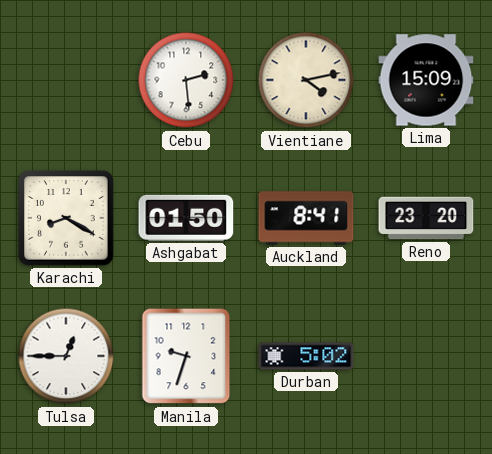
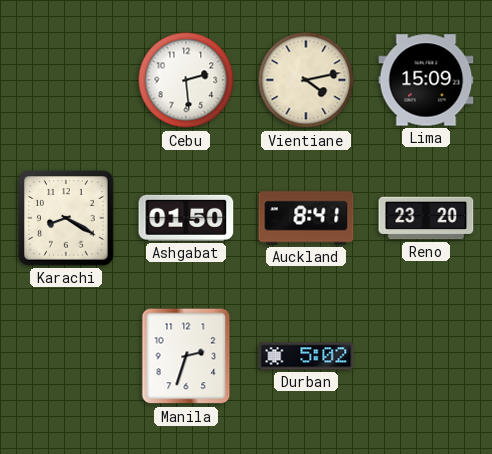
Tulsa: 12:45 -> none
Manila: 9:33 -> 2:33
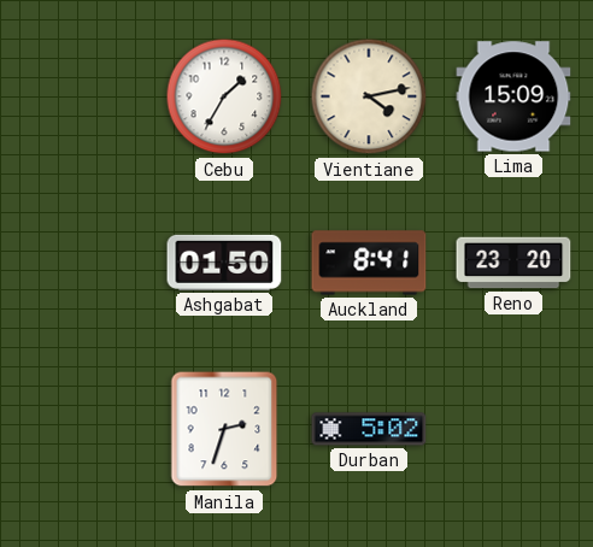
Cebu: 2:29 -> 1:35
Karachi: 8:20 -> none
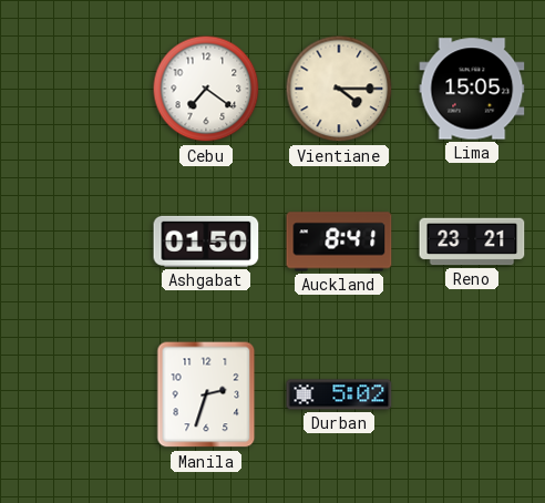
Cebu: 1:35 -> 7:21
Vientiane: 4:13 -> 4:15
Lima: 15:09 -> 15:05
Reno: 23:20 -> 23:21
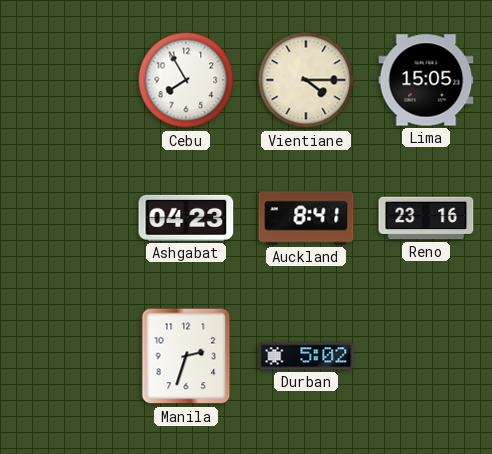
Cebu: 7:21 -> 7:55
Ashgabat: 01:50 -> 04:23
Reno: 23:21 -> 23:16
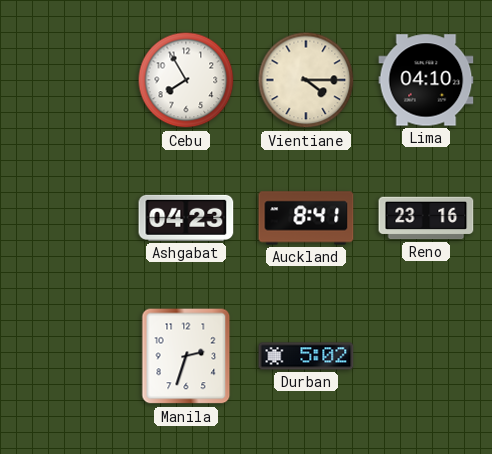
Lima: 15:05 -> 04:10
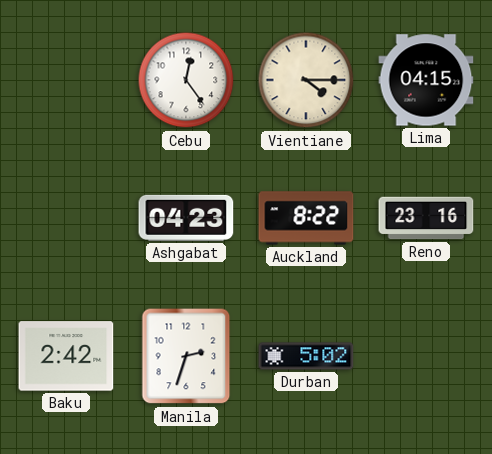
Cebu: 7:55 -> 12:24
Lima: 04:10 -> 04:15
Auckland: 8:41 -> 8:22
Baku: none -> 2:42
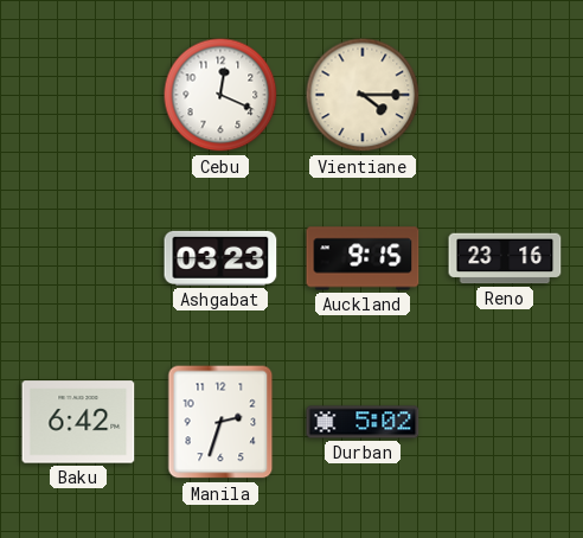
Cebu: 12:24 -> 12:19
Lima: 04:15 -> none
Ashgabat: 04:23 -> 03:23
Auckland: 8:22 -> 9:15
Baku: 2:42 -> 6:42
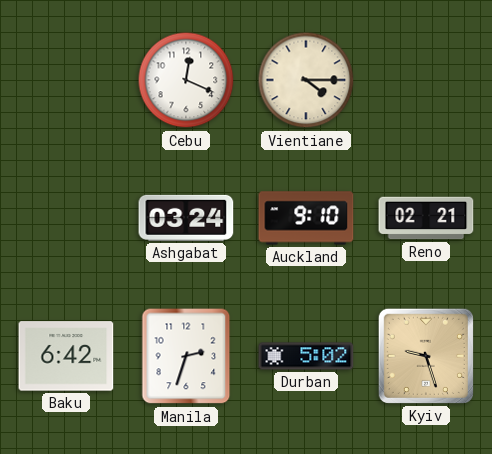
Ashgabat: 03:23 -> 03:24
Auckland: 9:15 -> 9:10
Reno: 23:16 -> 02:21
Kyiv: none -> 9:27
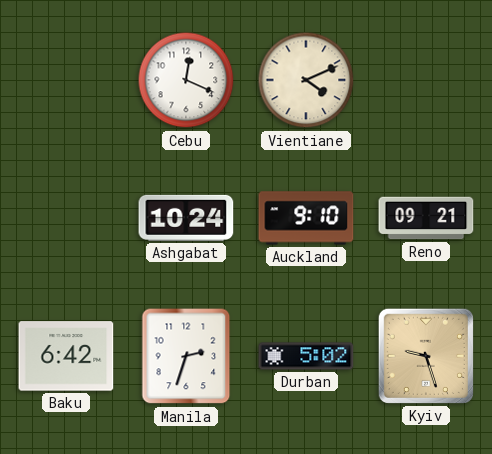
Vientiane: 4:15 -> 4:11
Ashgabat: 03:24 -> 10:24
Reno: 02:21 -> 09:21
